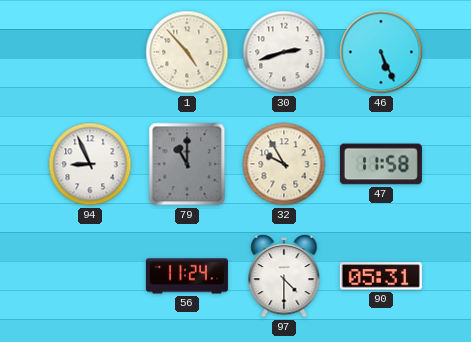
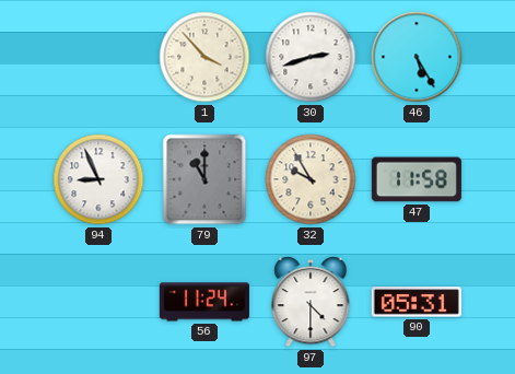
1: 4:53 -> 3:53
46: 5:26 -> 5:25
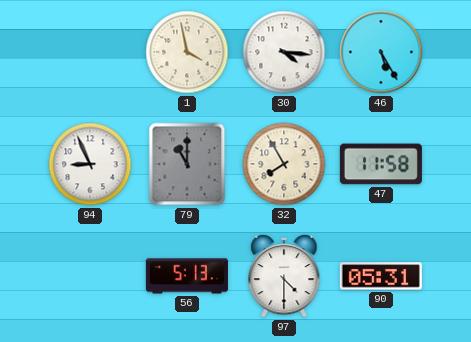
1: 3:53 -> 3:58
30: 2:42 -> 4:16
32: 9:55 -> 7:55
56: 11:24 -> 5:13
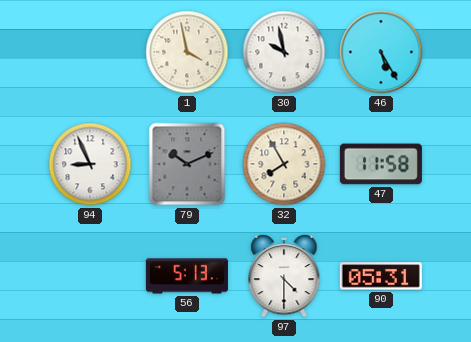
30: 4:16 -> 9:58
79: 11:00 -> 10:11
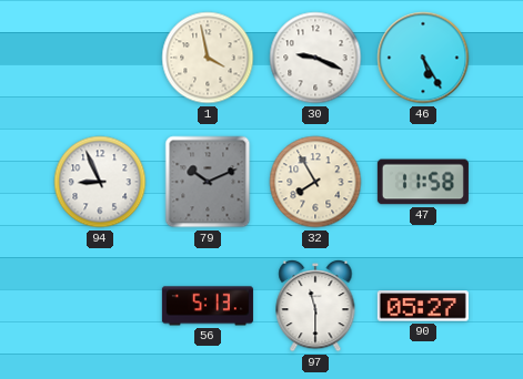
30: 9:58 -> 9:19
97: 4:30 -> 11:30
90: 05:31 -> 05:27
